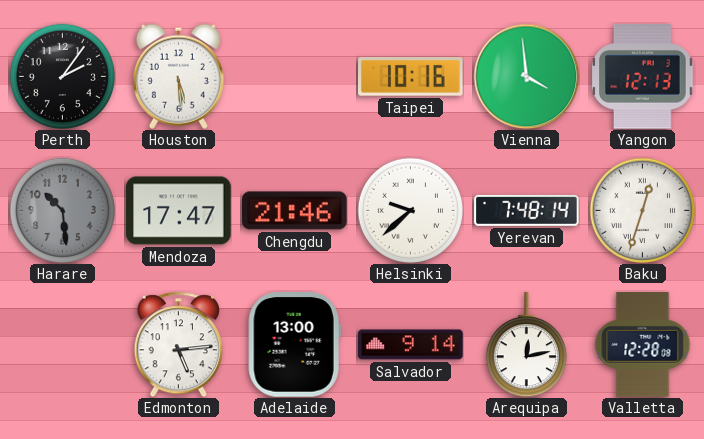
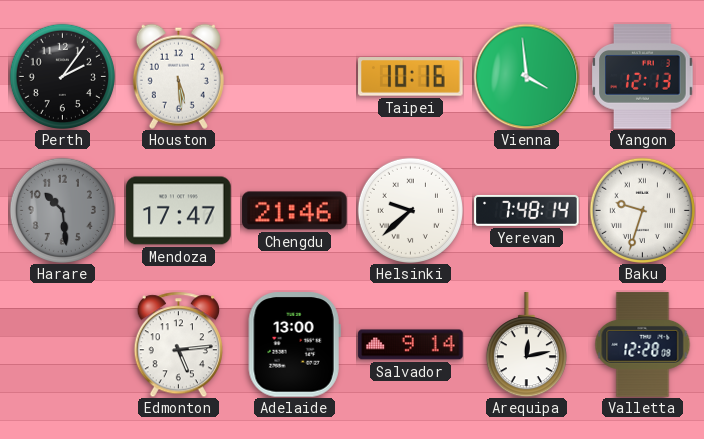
Baku: 12:33 -> 9:33
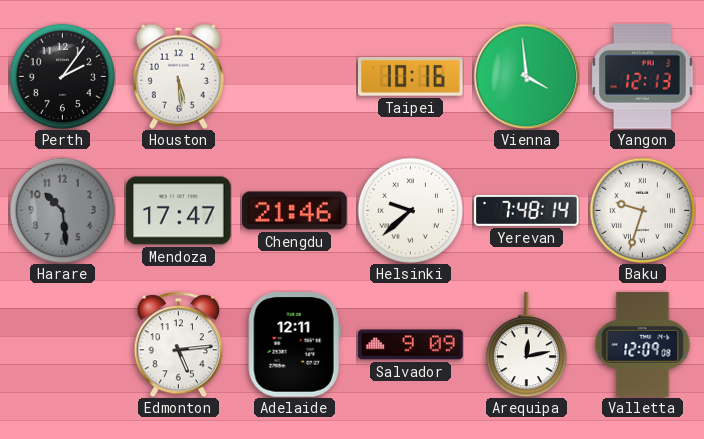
Adelaide: 13:00 -> 12:11
Salvador: 9:14 -> 9:09
Valletta: 12:28 -> 12:09
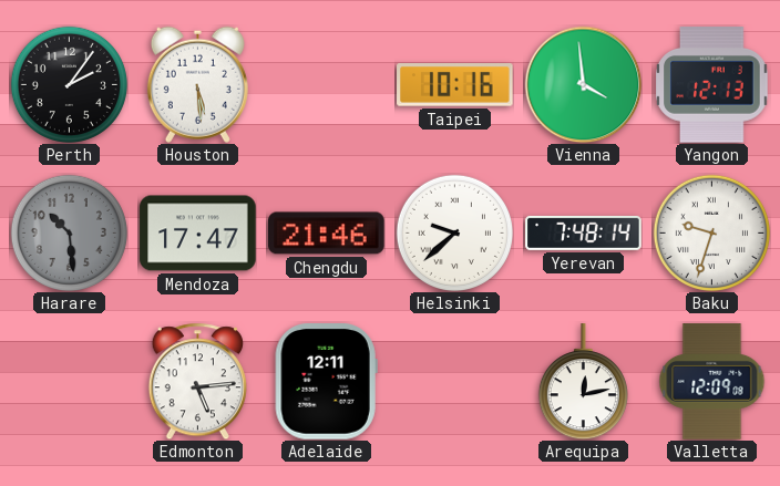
Salvador: 9:09 -> none
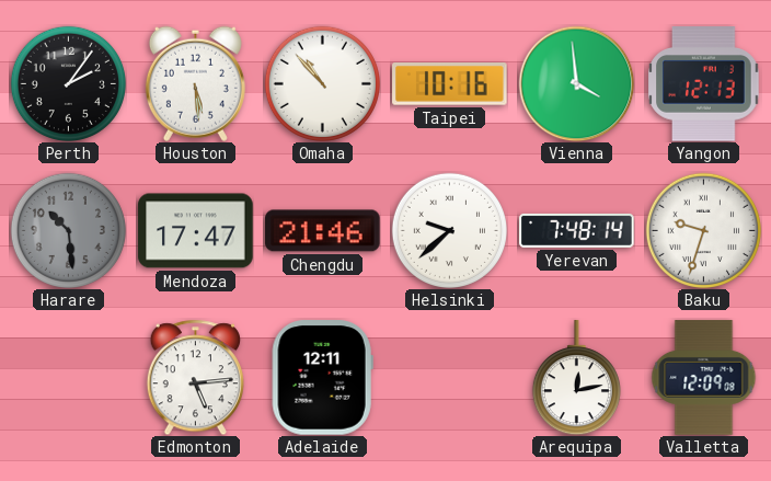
Omaha: none -> 10:53
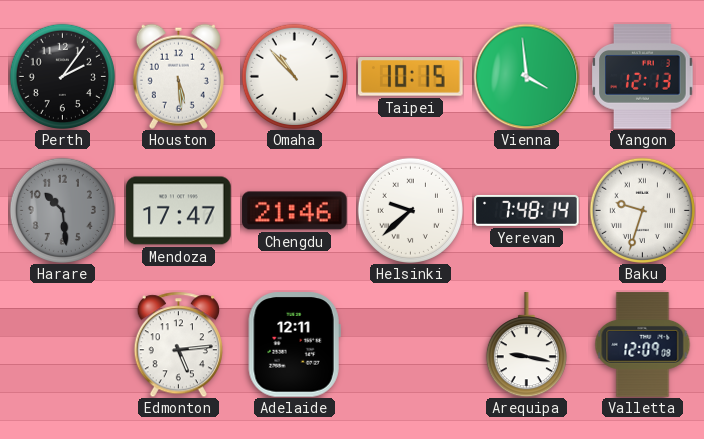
Taipei: 10:16 -> 10:15
Arequipa: 12:13 -> 9:17
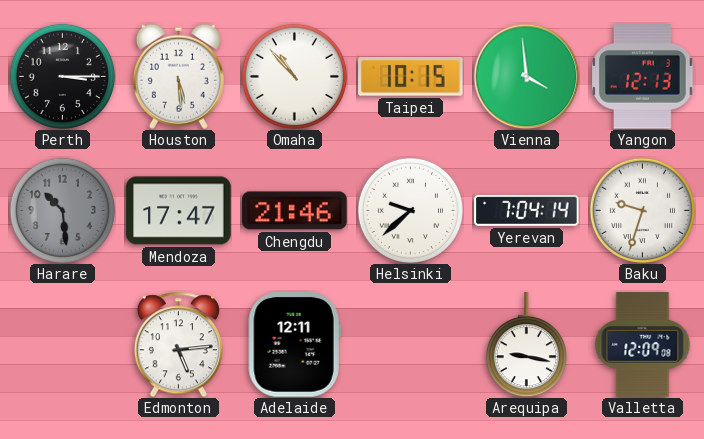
Perth: 2:06 -> 3:15
Yerevan: 7:48 -> 7:04
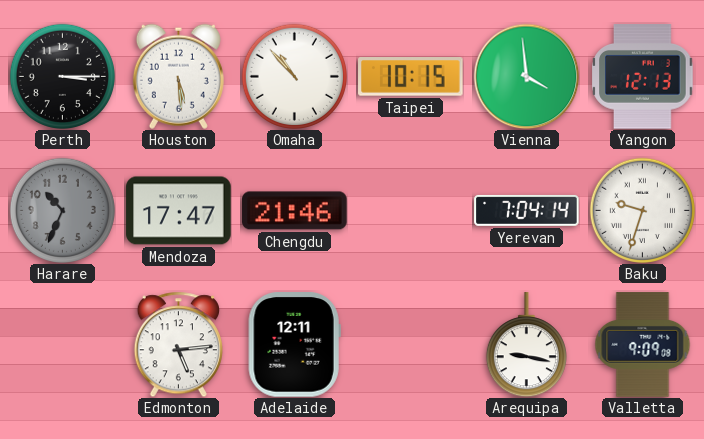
Harare: 10:29 -> 10:34
Helsinki: 9:38 -> none
Valletta: 12:09 -> 9:09
